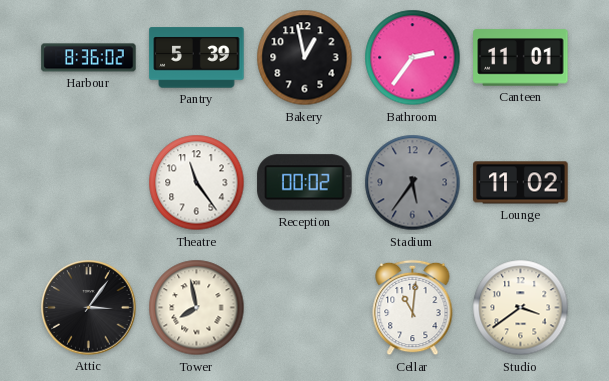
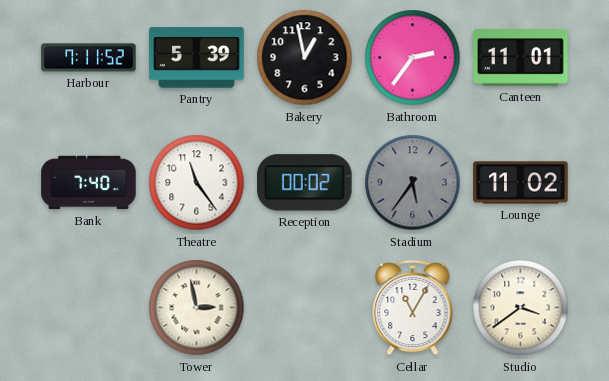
Harbour: 8:36 -> 7:11
Bank: none -> 7:40
Attic: 3:06 -> none
Tower: 7:58 -> 2:58
Cellar: 11:01 -> 11:05
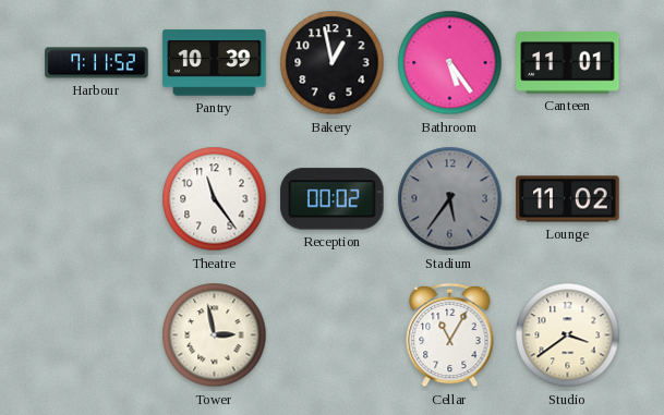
Pantry: 5:39 -> 10:39
Bathroom: 2:36 -> 5:24
Bank: 7:40 -> none
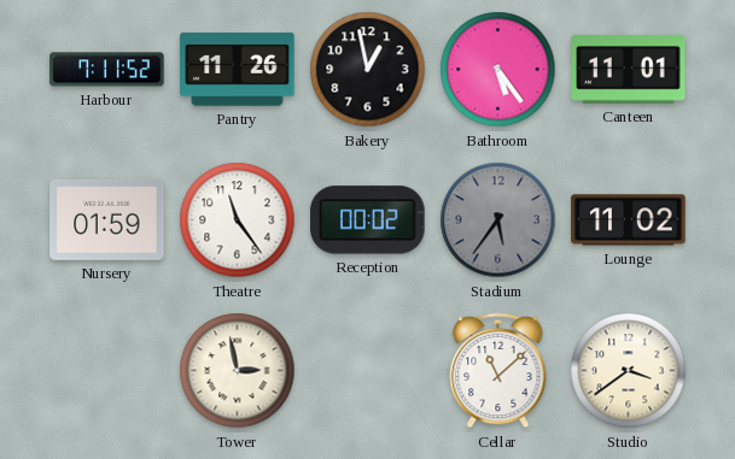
Pantry: 10:39 -> 11:26
Nursery: none -> 01:59
Cellar: 11:05 -> 11:08
